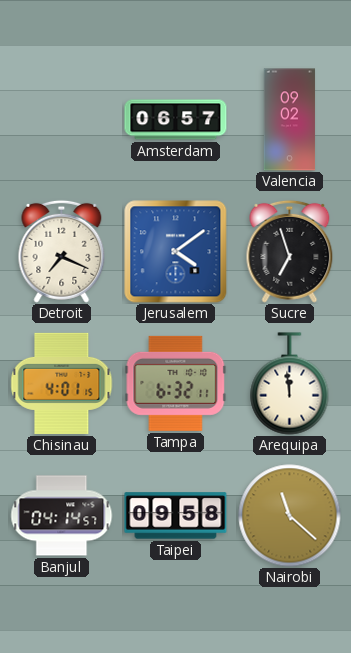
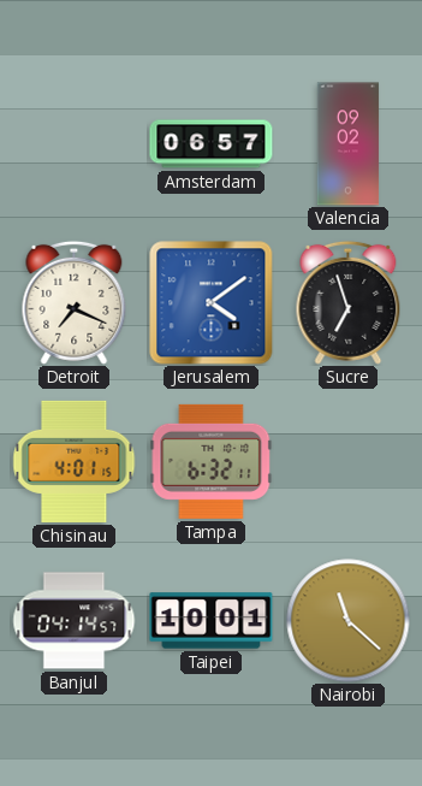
Arequipa: 11:59 -> none
Taipei: 09:58 -> 10:01
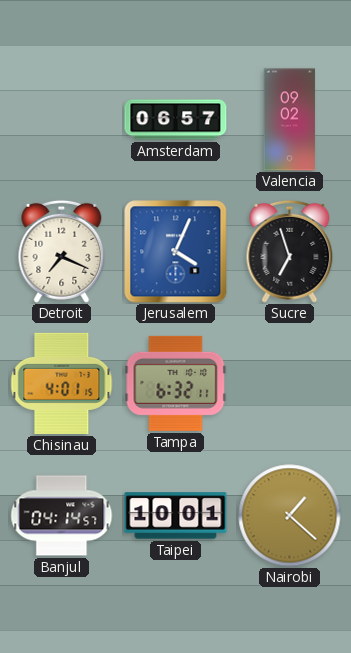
Jerusalem: 4:09 -> 4:04
Nairobi: 11:22 -> 1:22
